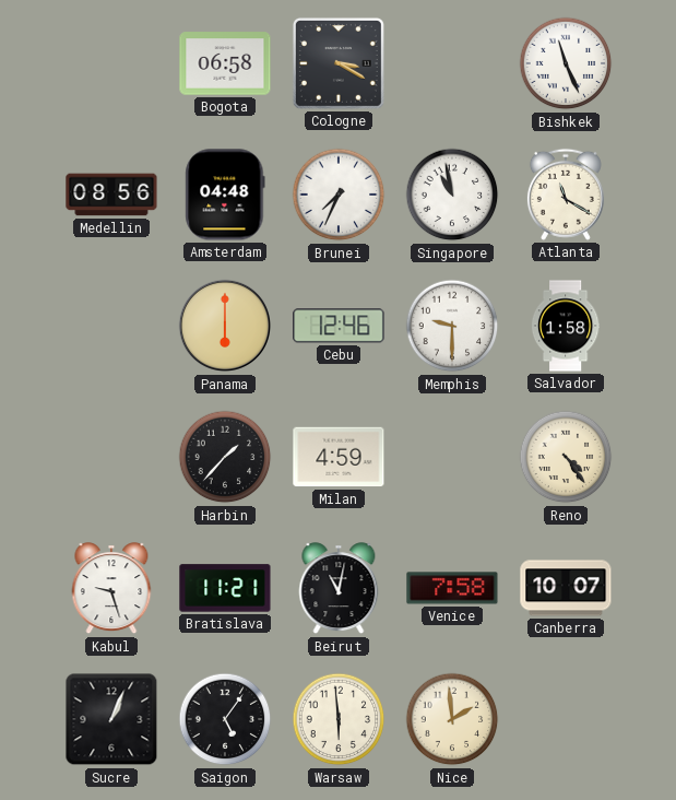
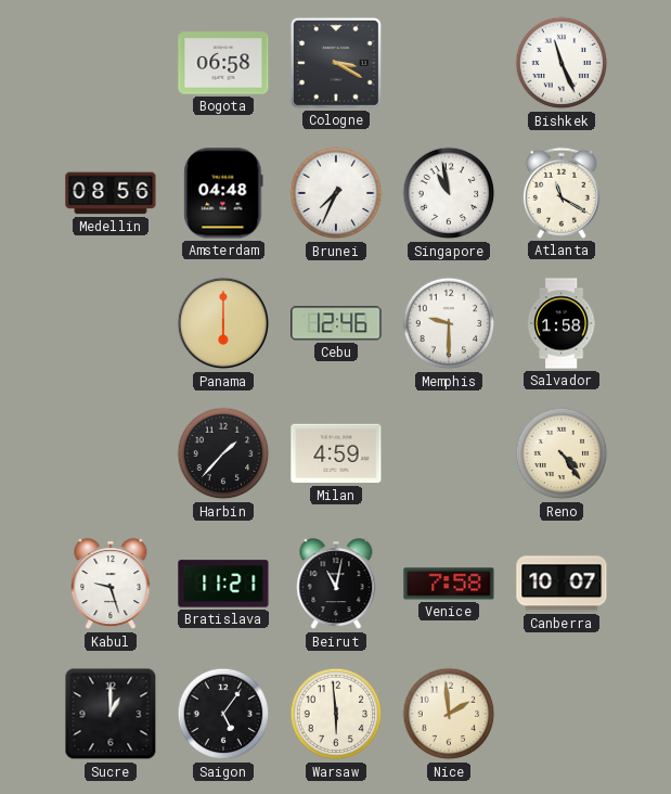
Sucre: 1:04 -> 1:00
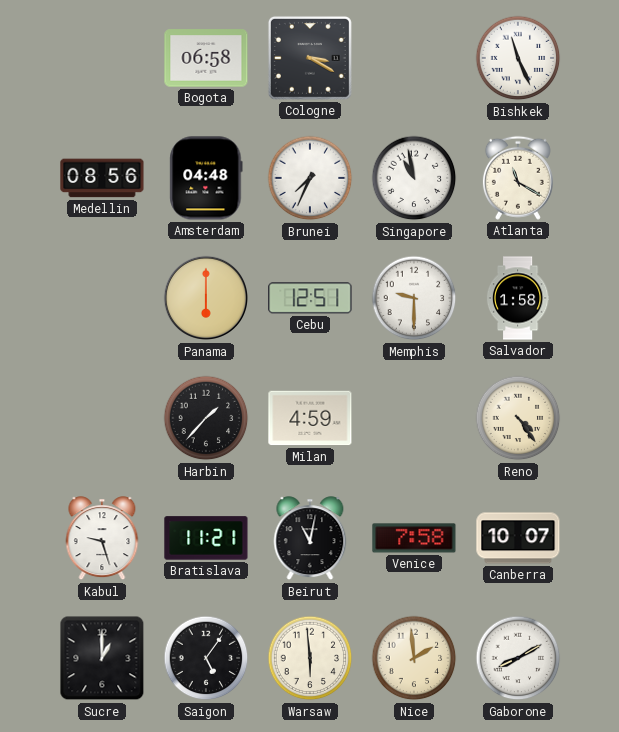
Cebu: 12:46 -> 12:51
Gaborone: none -> 8:10
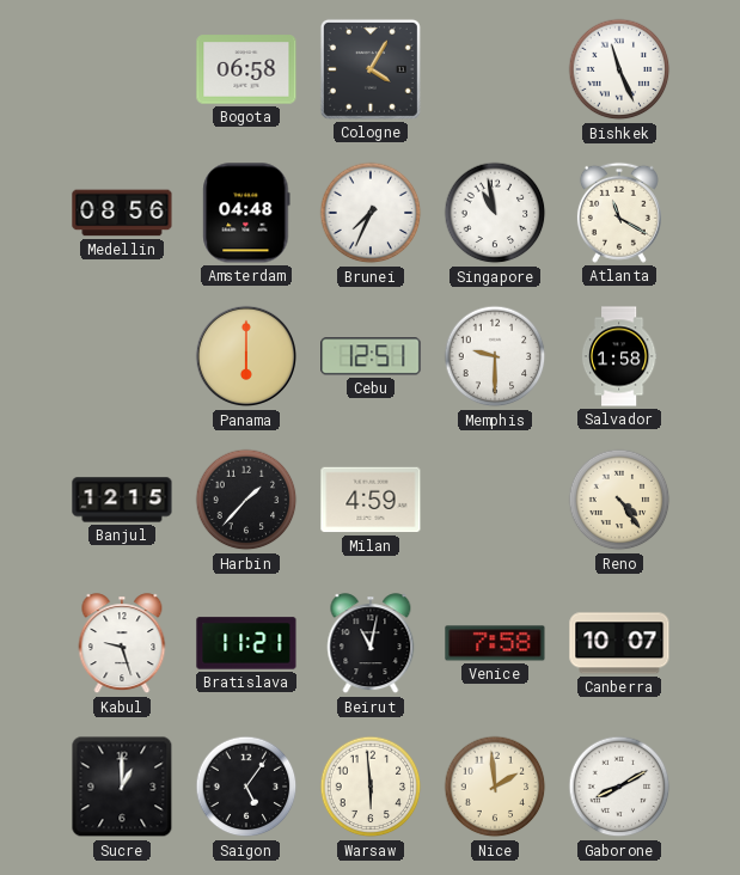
Cologne: 3:20 -> 4:05
Banjul: none -> 12:15
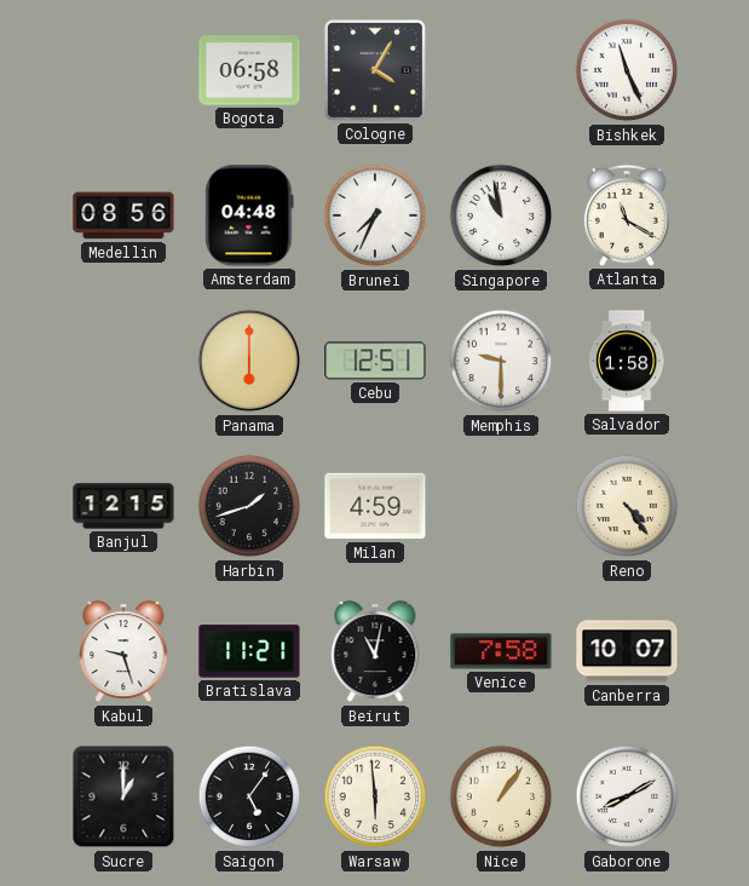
Harbin: 1:37 -> 1:42
Nice: 1:59 -> 1:06
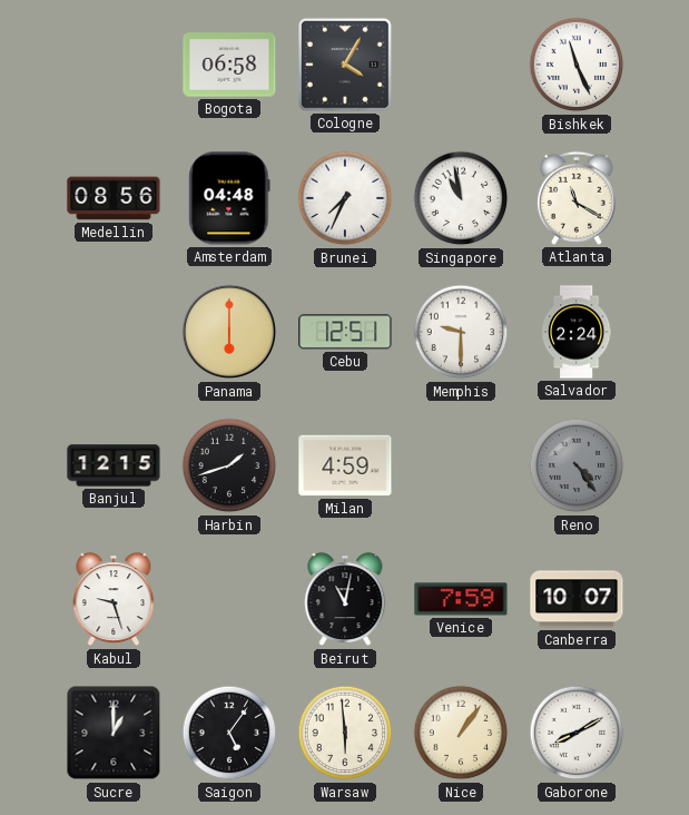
Salvador: 1:58 -> 2:24
Reno dial: cream -> grey
Bratislava: 11:21 -> none
Venice: 7:58 -> 7:59
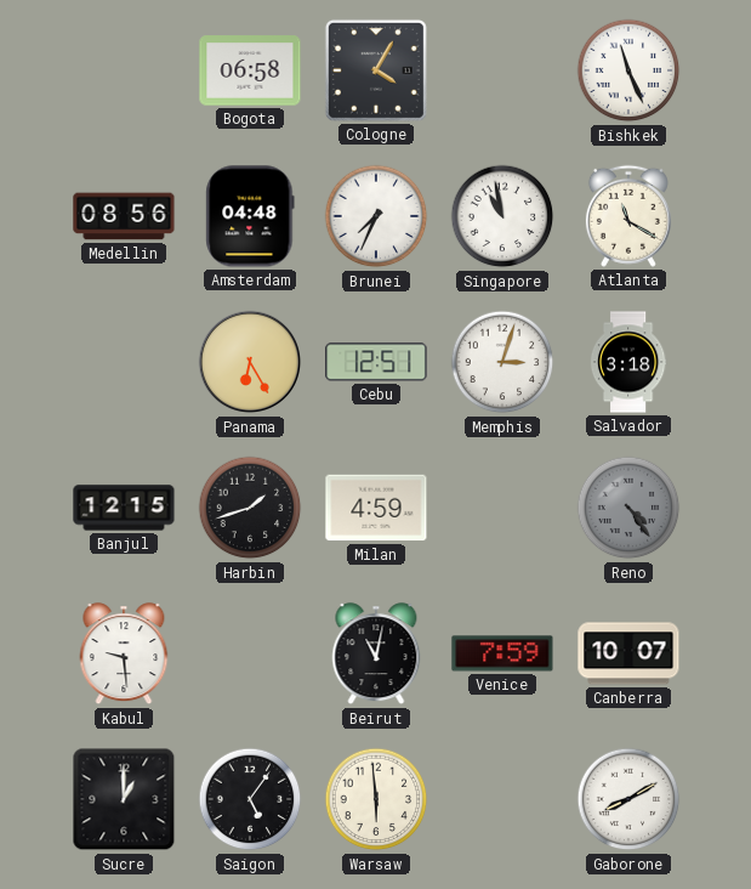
Panama: 6:00 -> 6:25
Memphis: 9:30 -> 3:03
Salvador: 2:24 -> 3:18
Kabul: 9:27 -> 9:29
Nice: 1:06 -> none
